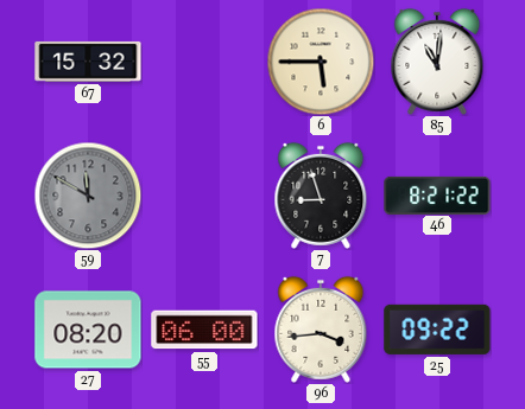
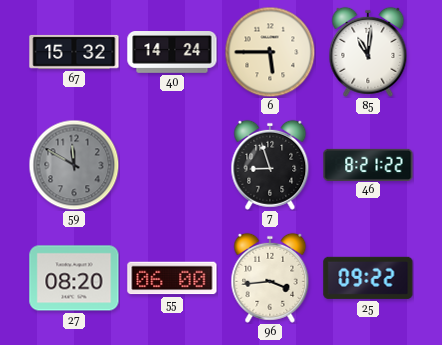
40: none -> 14:24
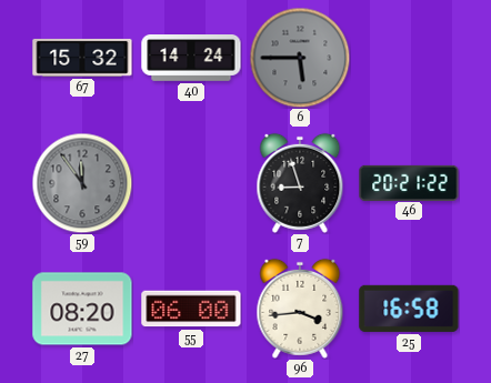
6 dial: cream -> grey
85: 11:01 -> none
59: 11:50 -> 11:54
46: 8:21 -> 20:21
25: 09:22 -> 16:58
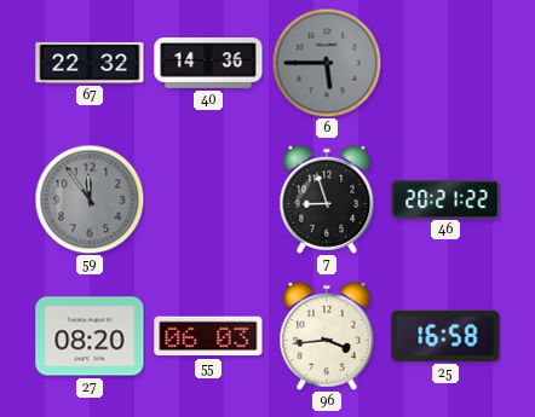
67: 15:32 -> 22:32
40: 14:24 -> 14:36
55: 06:00 -> 06:03
